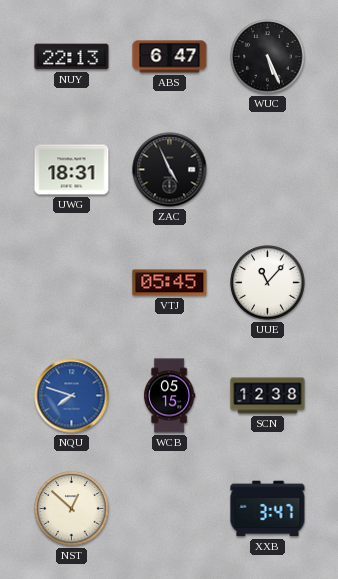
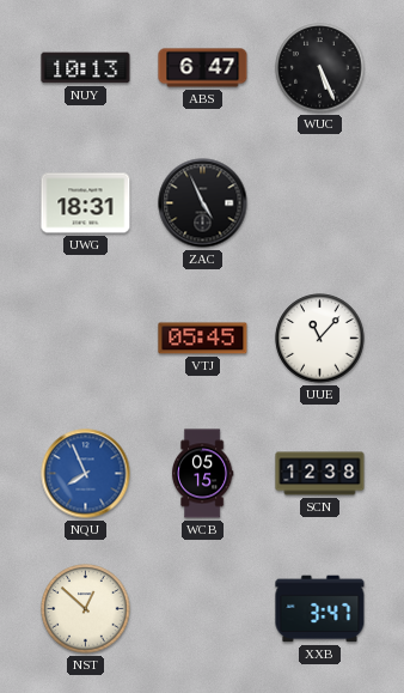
NUY: 22:13 -> 10:13
NQU: 7:48 -> 7:56
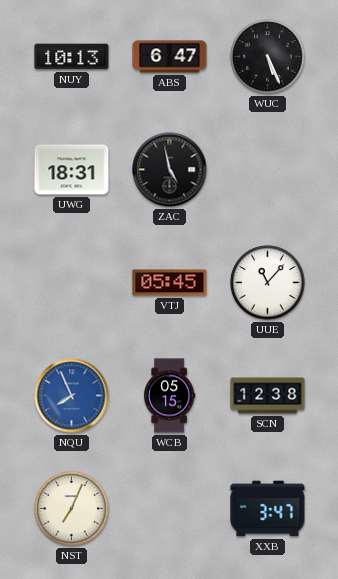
ZAC: 4:56 -> 4:58
NST: 12:52 -> 7:04
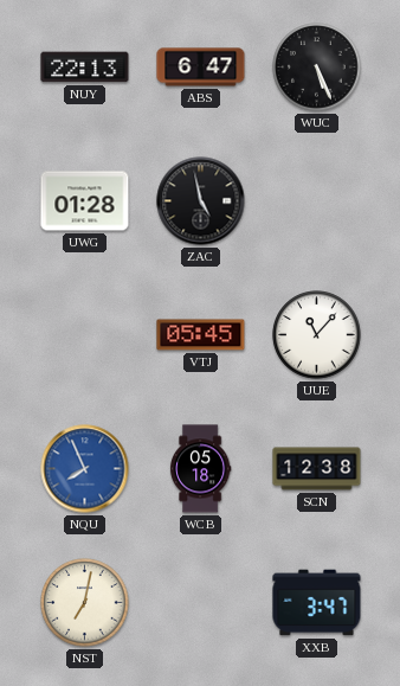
NUY: 10:13 -> 22:13
UWG: 18:31 -> 01:28
WCB: 05:15 -> 05:18
NST: 7:04 -> 7:02
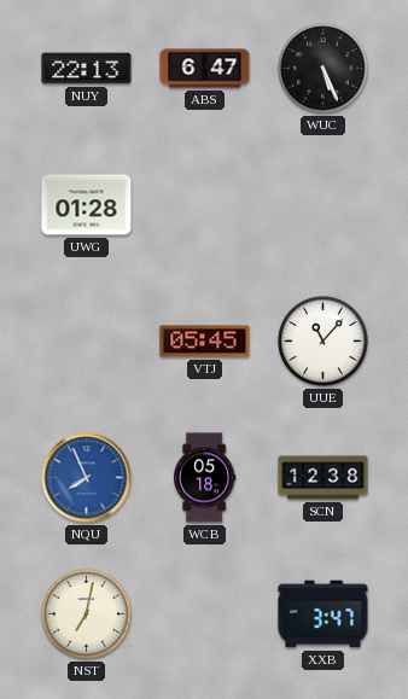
ZAC: 4:58 -> none
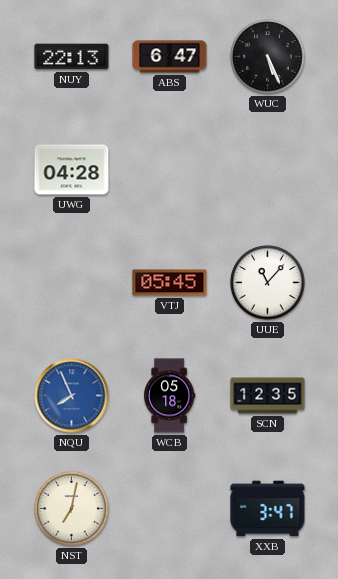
UWG: 01:28 -> 04:28
SCN: 12:38 -> 12:35
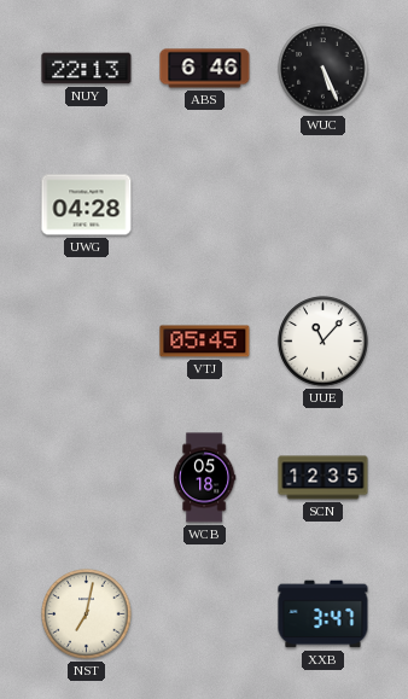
ABS: 6:47 -> 6:46
NQU: 7:56 -> none
